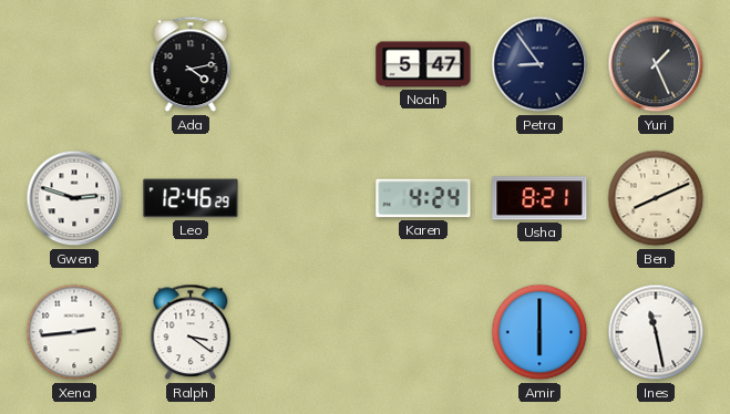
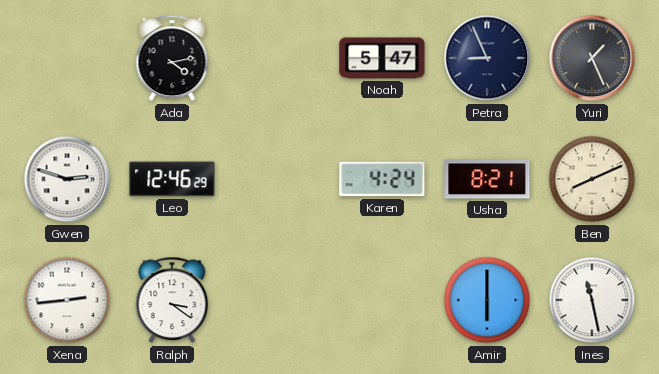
Petra: 8:54 -> 8:56
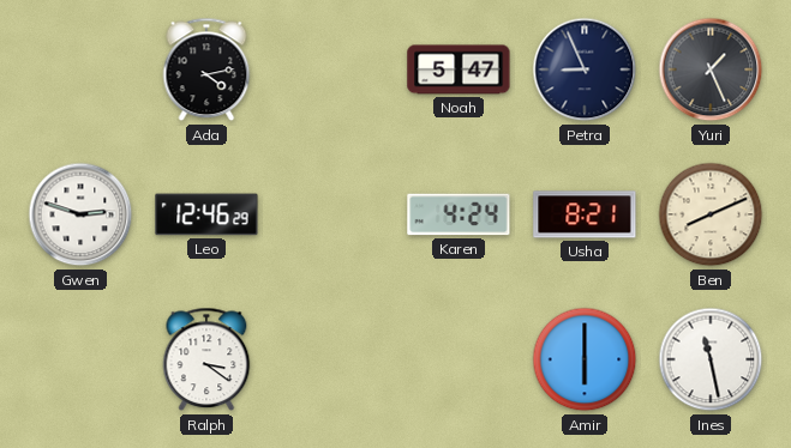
Xena: 2:44 -> none
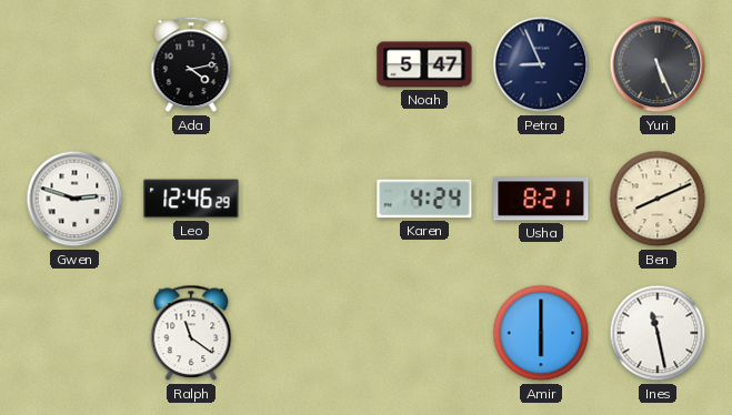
Yuri: 1:26 -> 5:26
Ralph: 3:21 -> 11:21
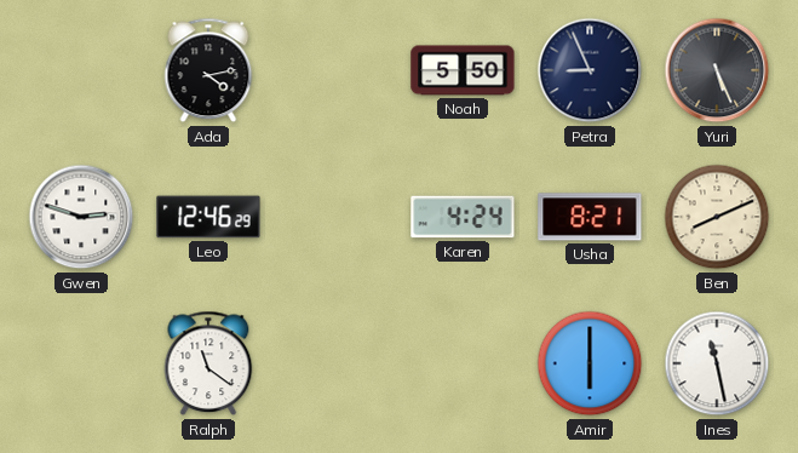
Noah: 5:47 -> 5:50
